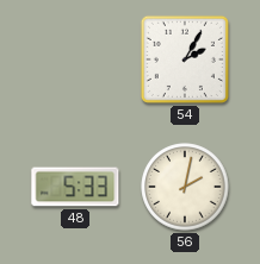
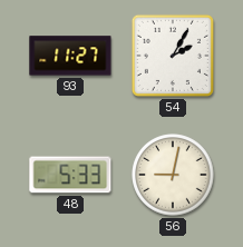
93: none -> 11:27
56: 2:02 -> 9:02
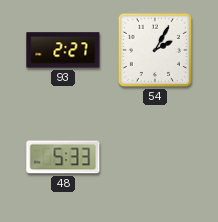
93: 11:27 -> 2:27
56: 9:02 -> none
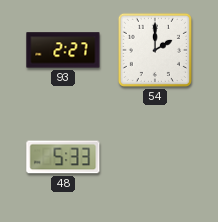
54: 2:05 -> 2:00
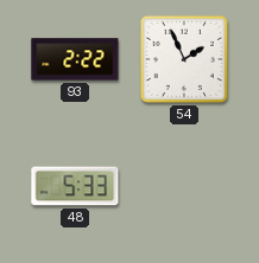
93: 2:27 -> 2:22
54: 2:00 -> 1:56
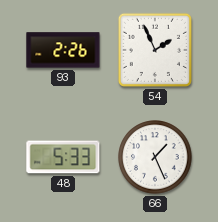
93: 2:22 -> 2:26
66: none -> 1:26
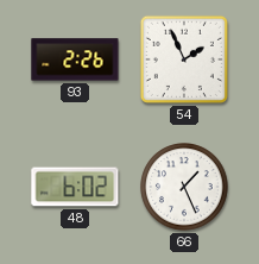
48: 5:33 -> 6:02
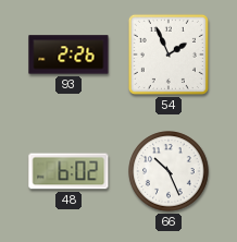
66: 1:26 -> 10:26
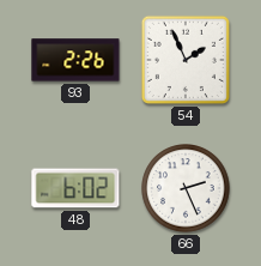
66: 10:26 -> 2:26
